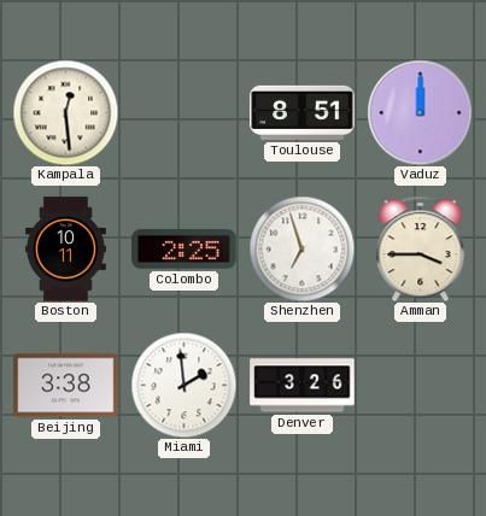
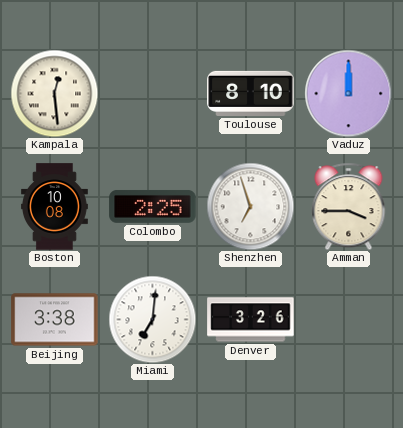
Toulouse: 8:51 -> 8:10
Boston: 10:11 -> 10:08
Miami: 1:59 -> 7:01
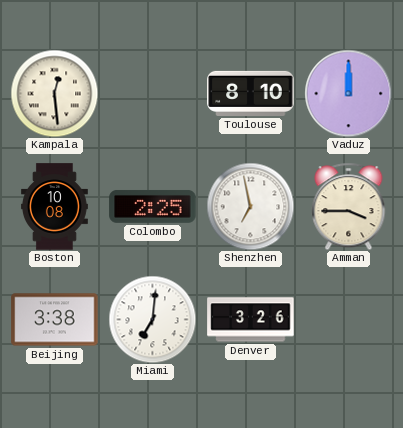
Shenzhen: 6:57 -> 6:58
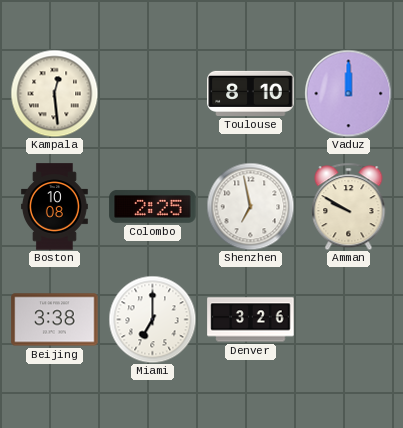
Amman: 3:45 -> 9:50
Miami: 7:01 -> 7:00
